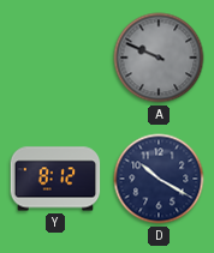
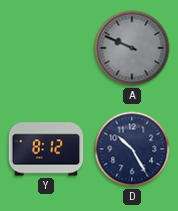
D: 10:20 -> 10:25
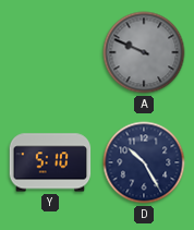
Y: 8:12 -> 5:10
